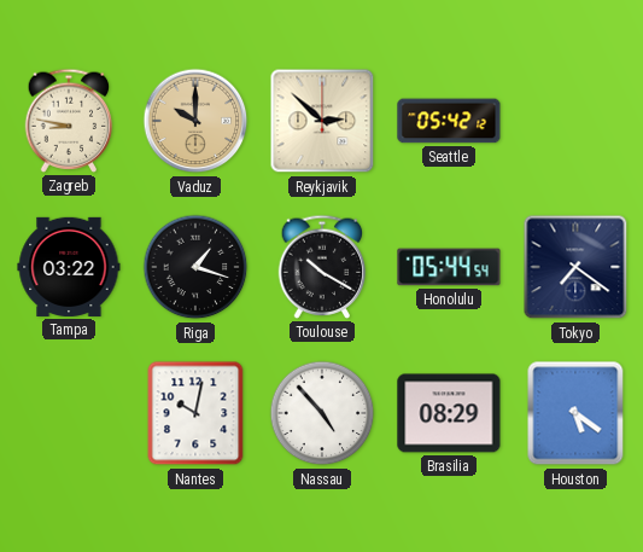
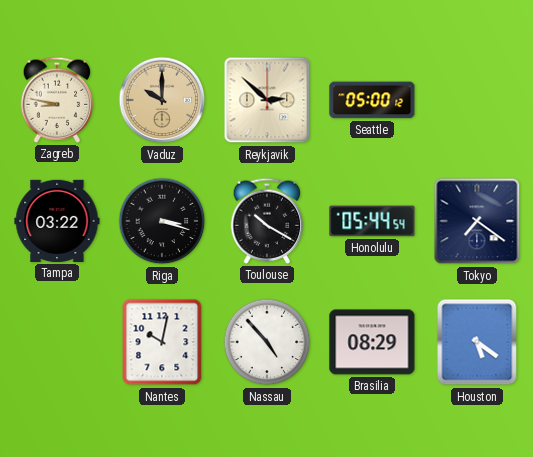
Seattle: 05:42 -> 05:00
Riga: 1:18 -> 3:18
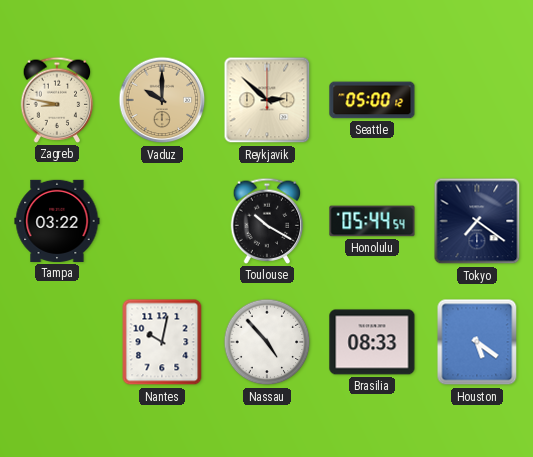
Riga: 3:18 -> none
Brasilia: 08:29 -> 08:33
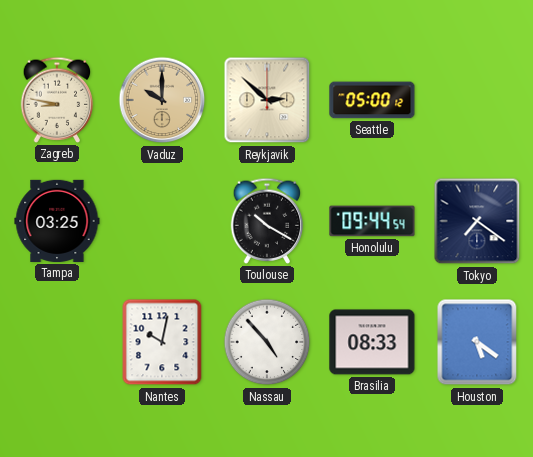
Tampa: 03:22 -> 03:25
Honolulu: 05:44 -> 09:44
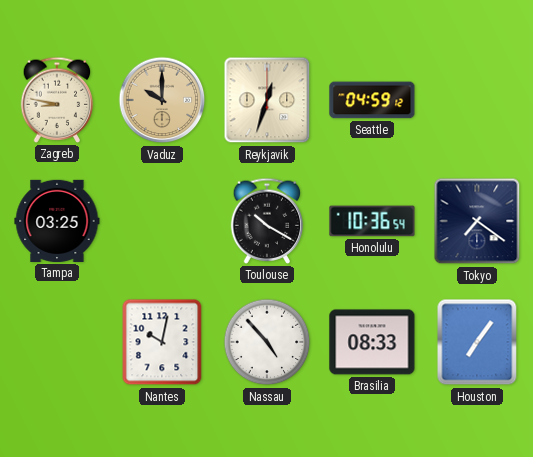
Reykjavik: 2:52 -> 12:33
Seattle: 05:00 -> 04:59
Honolulu: 09:44 -> 10:36
Houston: 5:21 -> 7:06
